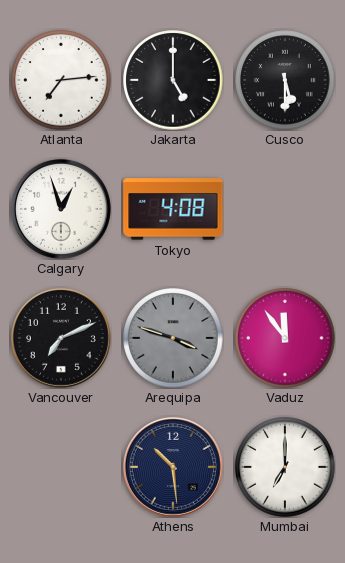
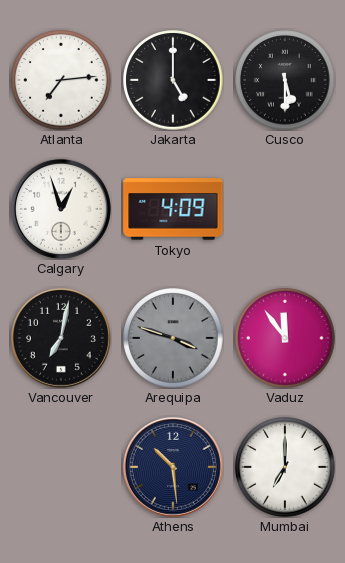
Tokyo: 4:08 -> 4:09
Vancouver: 7:11 -> 7:02
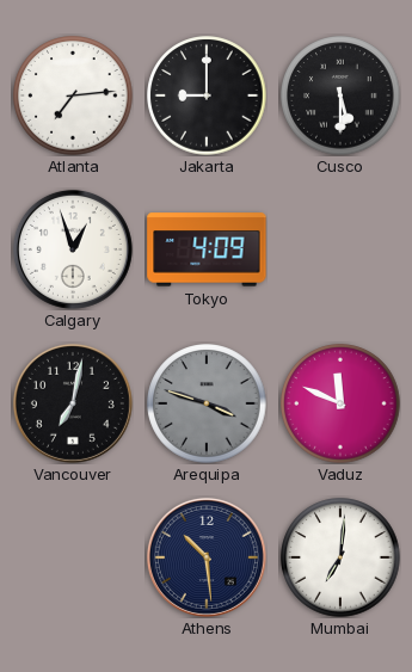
Jakarta: 5:00 -> 9:00
Vaduz: 11:54 -> 11:49
Mumbai: 7:00 -> 7:01
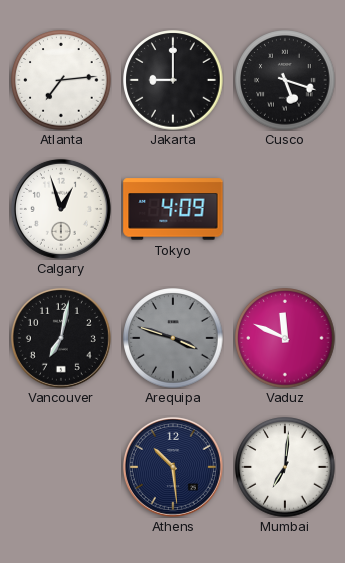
Cusco: 5:30 -> 5:18
